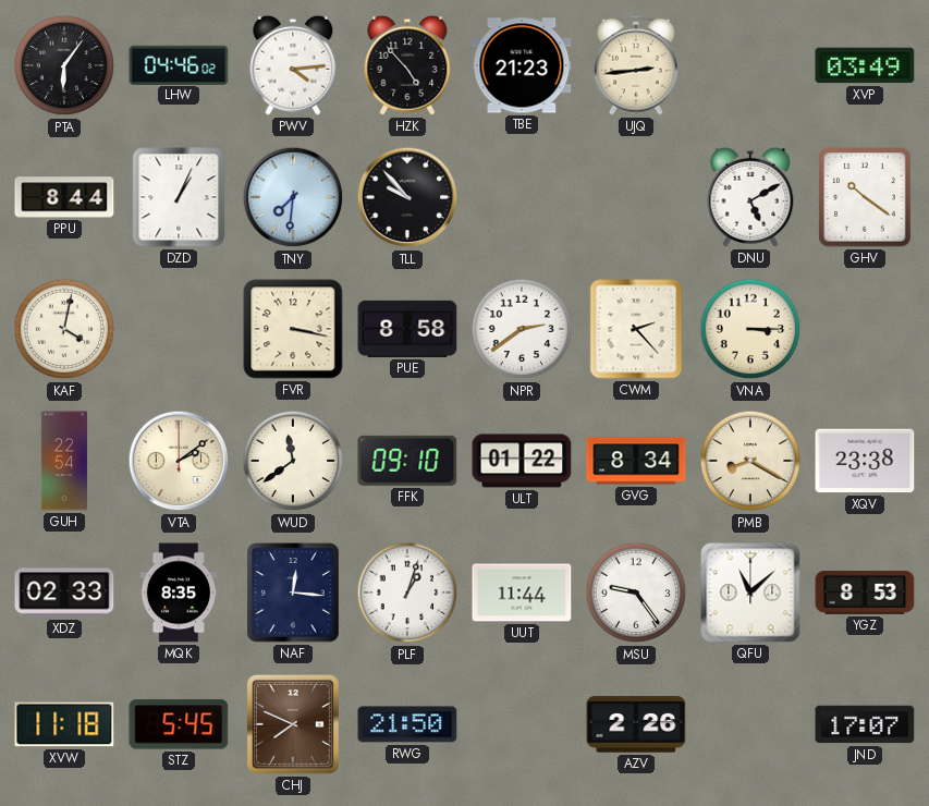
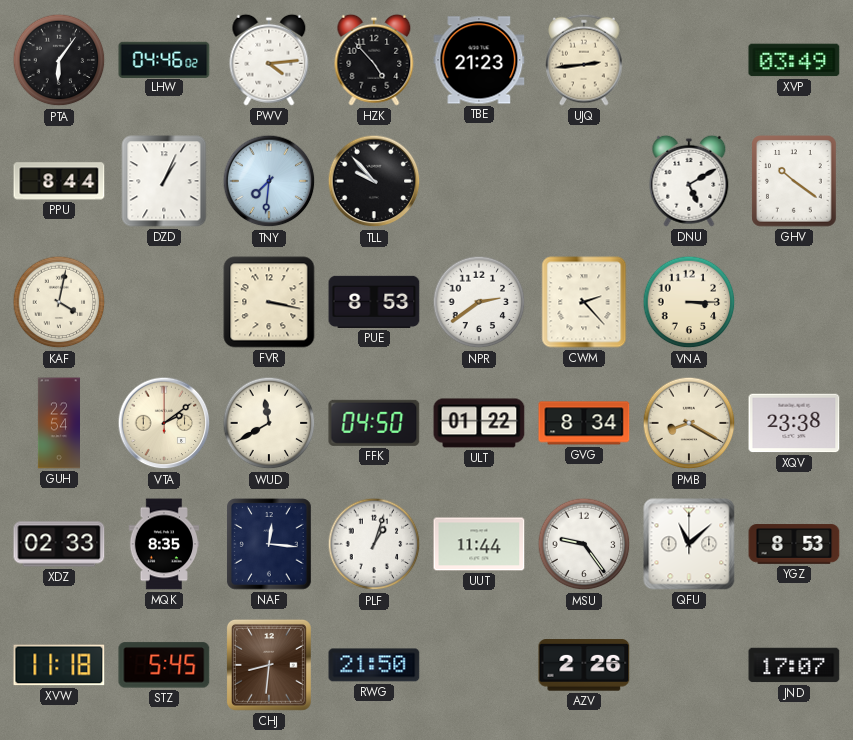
PUE: 8:58 -> 8:53
WUD: 11:39 -> 11:40
FFK: 09:10 -> 04:50
CHJ: 7:49 -> 8:31
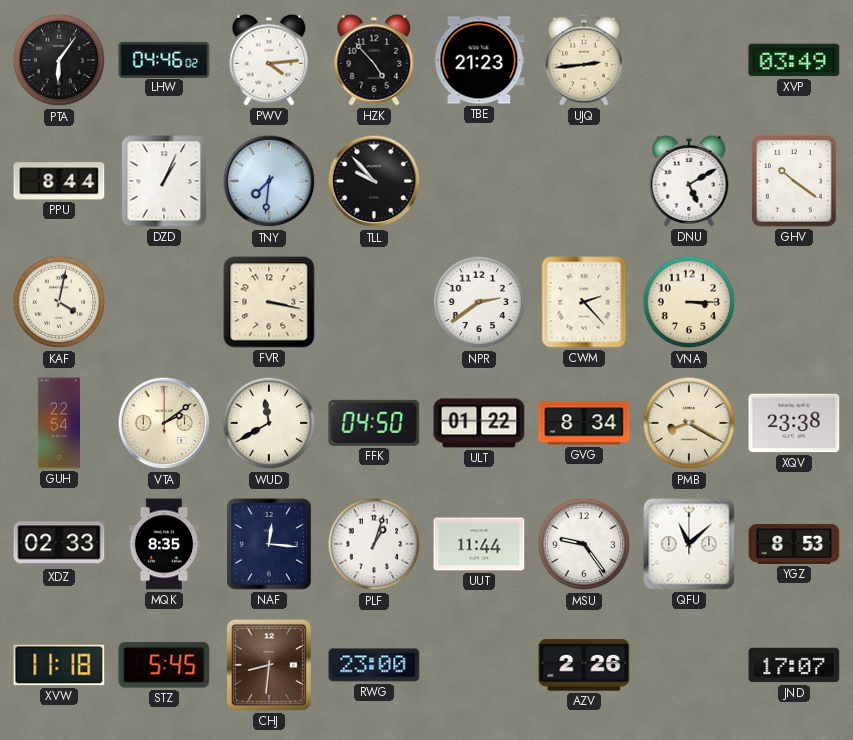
PUE: 8:53 -> none
RWG: 21:50 -> 23:00
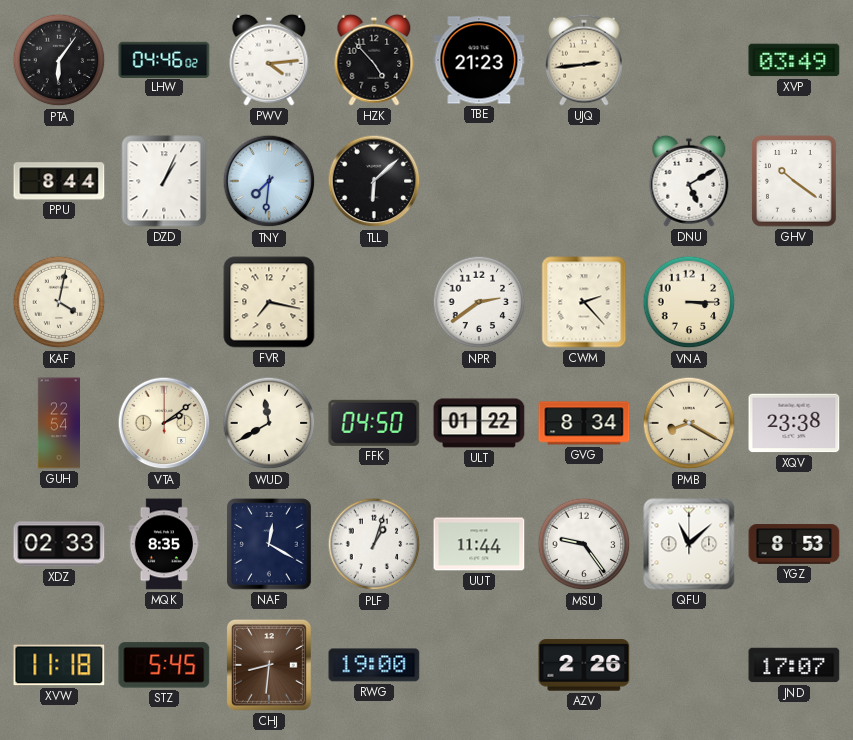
TLL: 9:53 -> 6:08
FVR: 3:17 -> 7:17
NAF: 12:16 -> 12:20
RWG: 23:00 -> 19:00
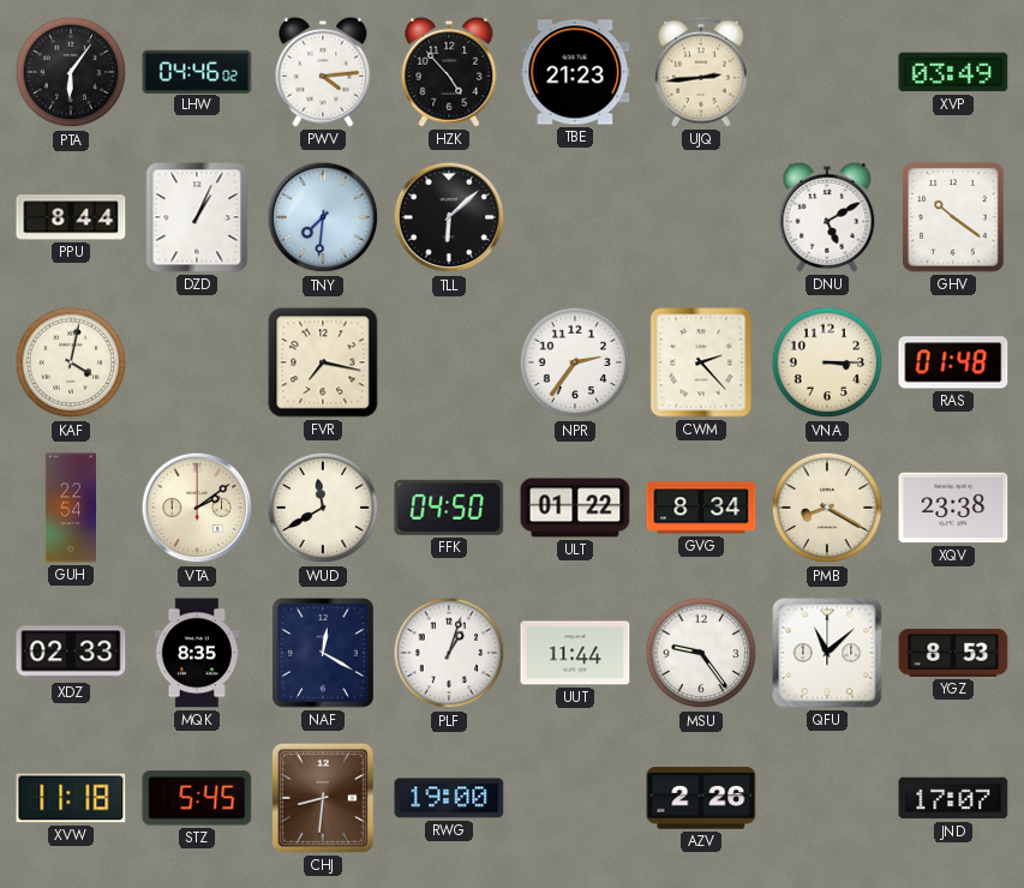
NPR: 2:39 -> 2:36
RAS: none -> 01:48
